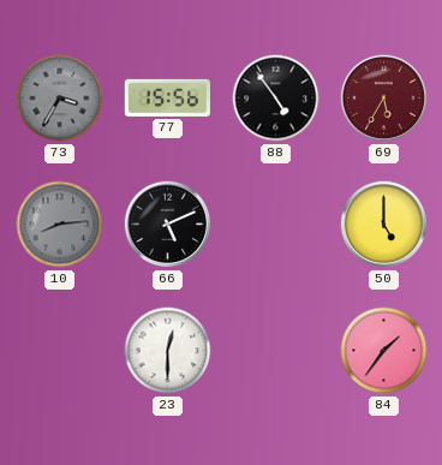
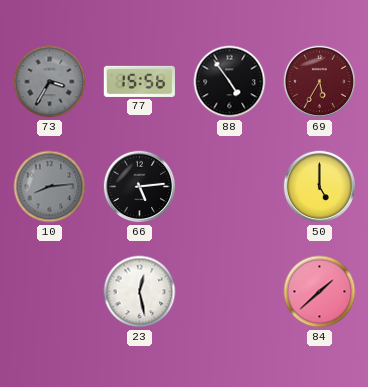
66: 5:11 -> 5:14
23: 12:30 -> 12:28
84: 1:36 -> 1:38
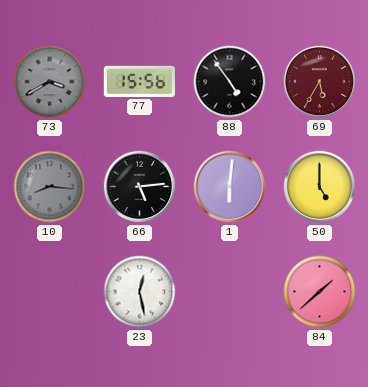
73: 3:35 -> 3:40
10: 8:14 -> 8:16
1: none -> 6:01
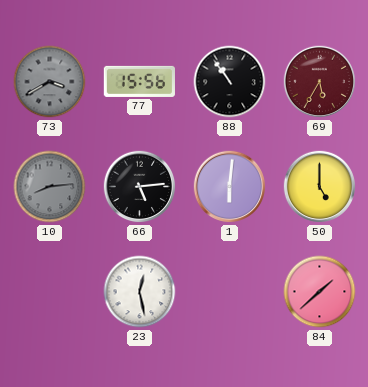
88: 4:54 -> 10:54
10: 8:16 -> 8:14
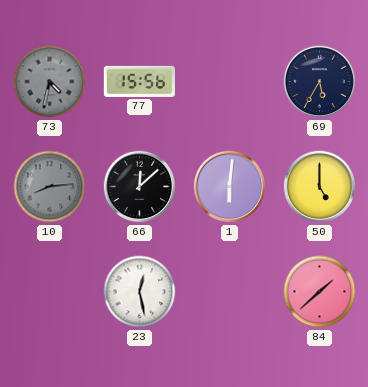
73: 3:40 -> 4:32
88: 10:54 -> none
69 dial: burgundy -> navy
66: 5:14 -> 12:08
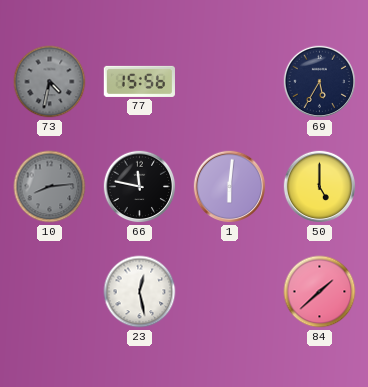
66: 12:08 -> 11:47
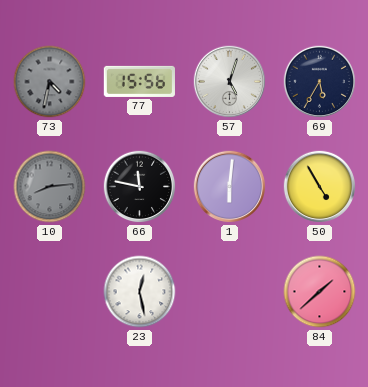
57: none -> 5:03
50: 5:00 -> 4:55
